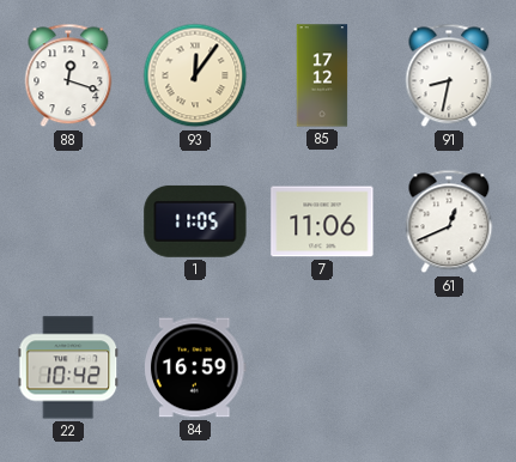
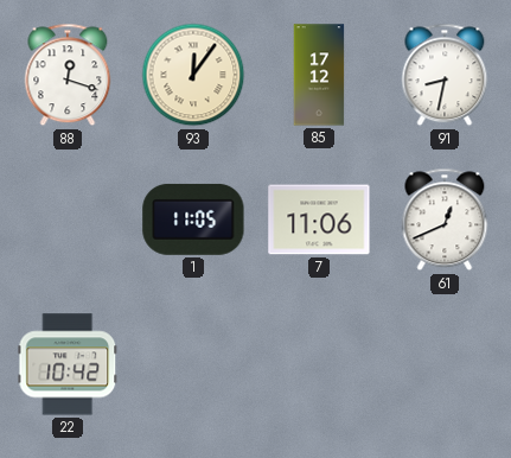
84: 16:59 -> none
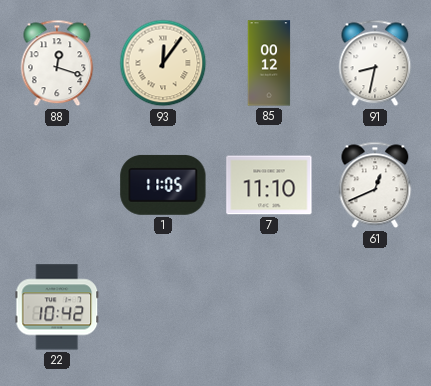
85: 17:12 -> 00:12
7: 11:06 -> 11:10
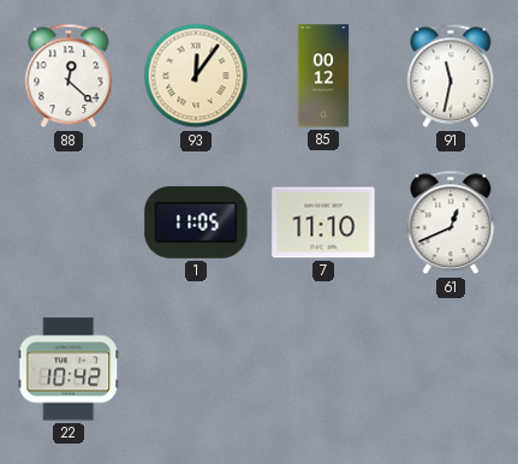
88: 12:18 -> 12:22
91: 8:32 -> 11:32
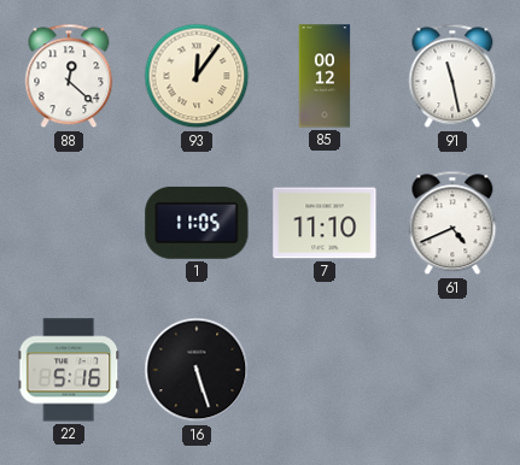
91: 11:32 -> 11:28
61: 12:41 -> 4:41
22: 10:42 -> 5:16
16: none -> 5:27
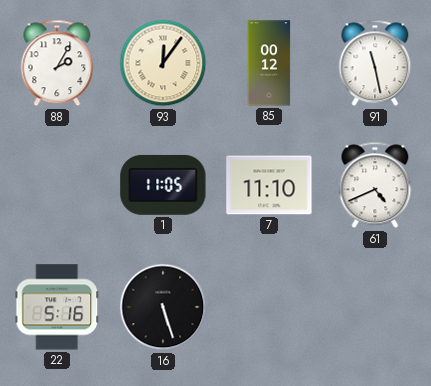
88: 12:22 -> 2:05
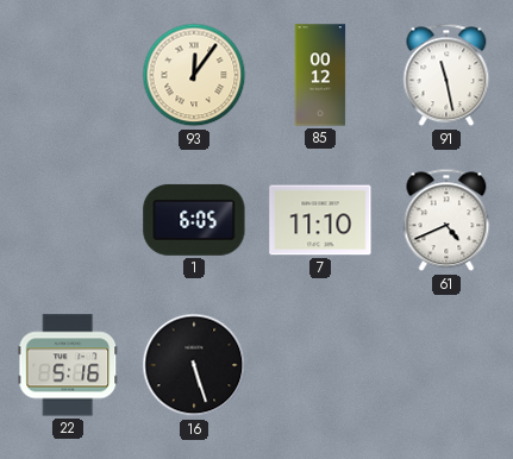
88: 2:05 -> none
1: 11:05 -> 6:05
